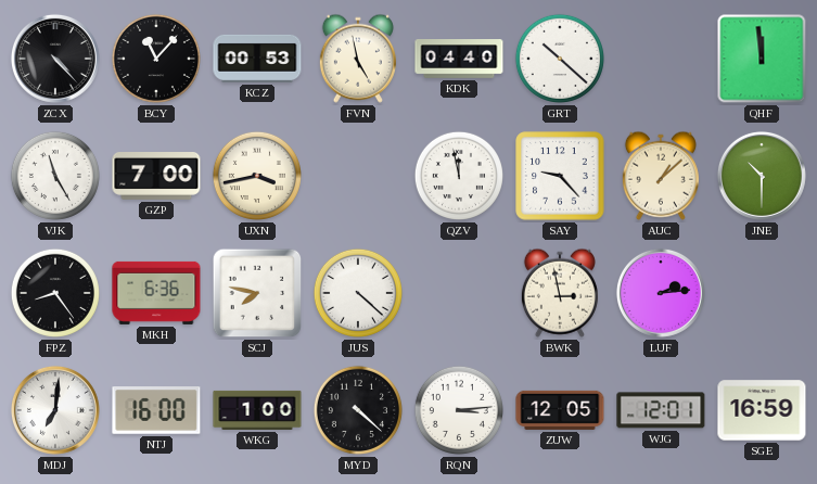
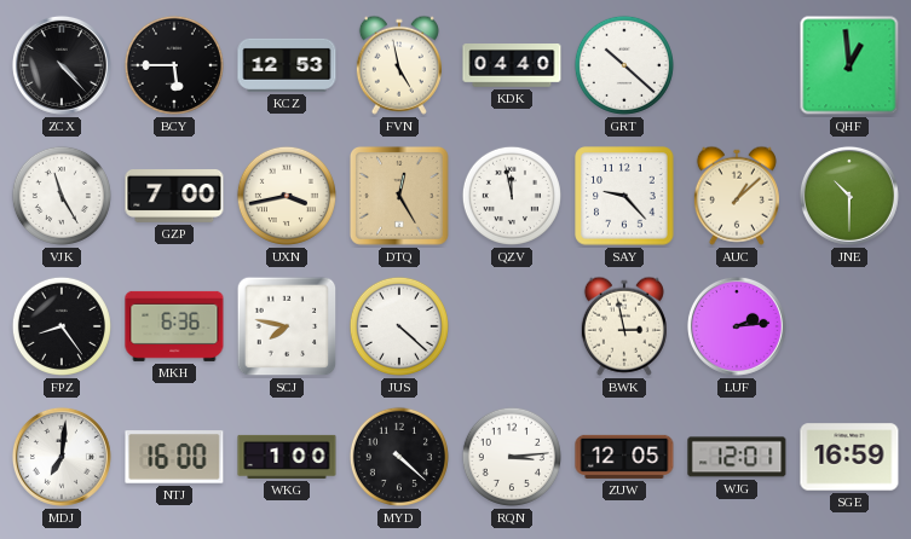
BCY: 11:07 -> 5:45
KCZ: 00:53 -> 12:53
QHF: 11:59 -> 12:59
DTQ: none -> 12:25
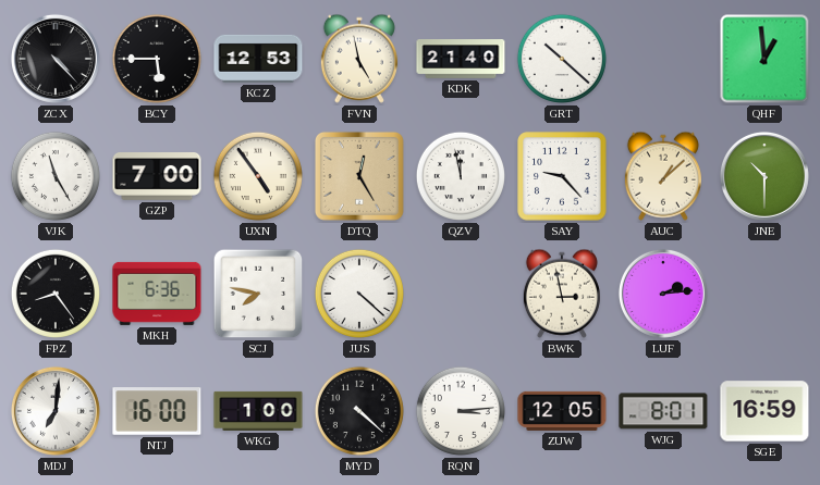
KDK: 04:40 -> 21:40
UXN: 3:43 -> 4:54
WJG: 12:01 -> 8:01
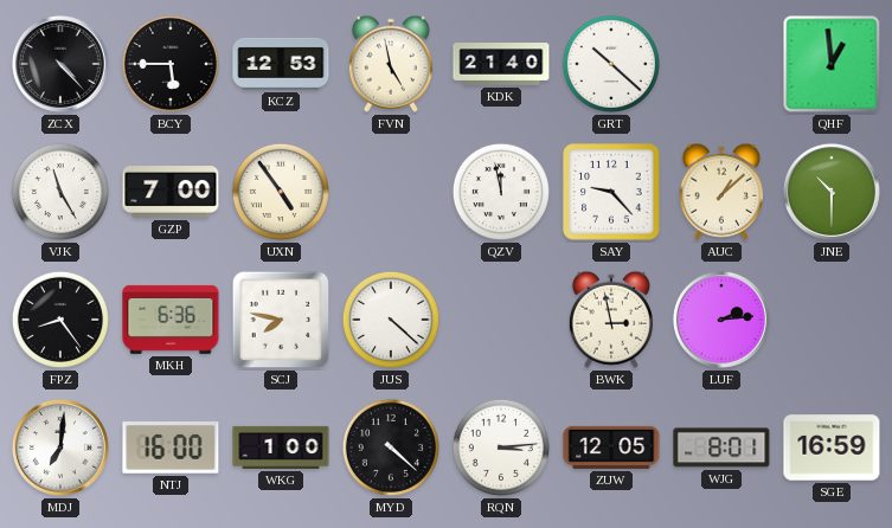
DTQ: 12:25 -> none
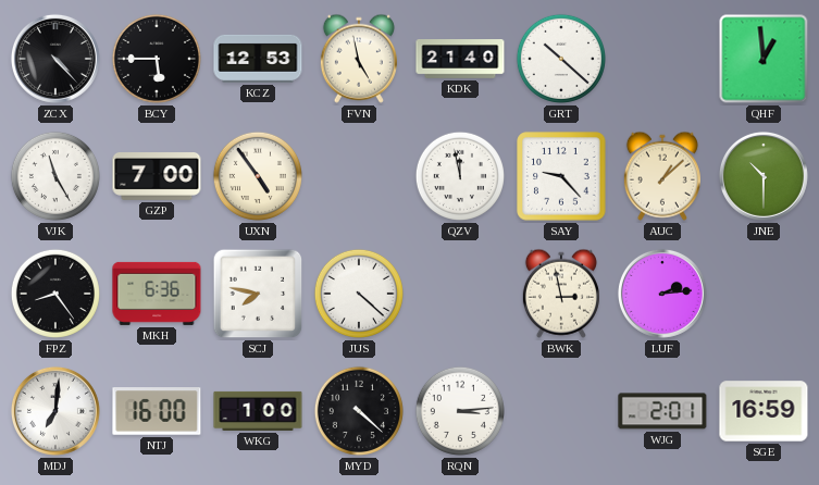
ZUW: 12:05 -> none
WJG: 8:01 -> 2:01
